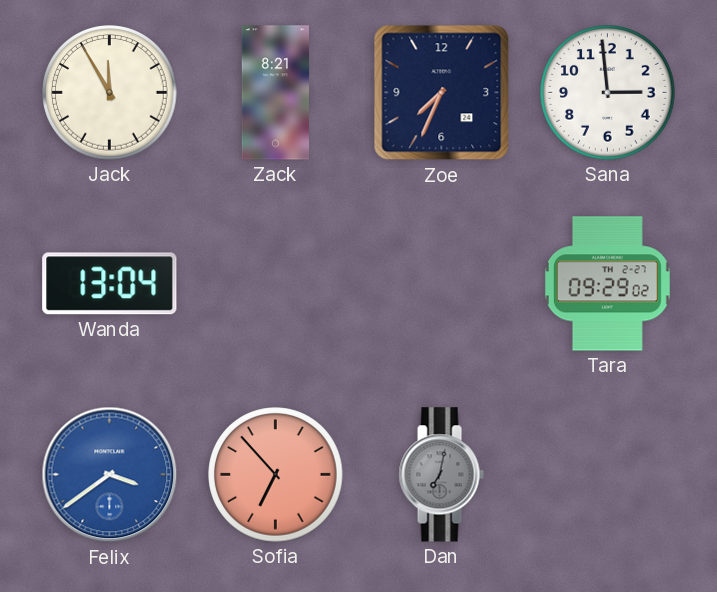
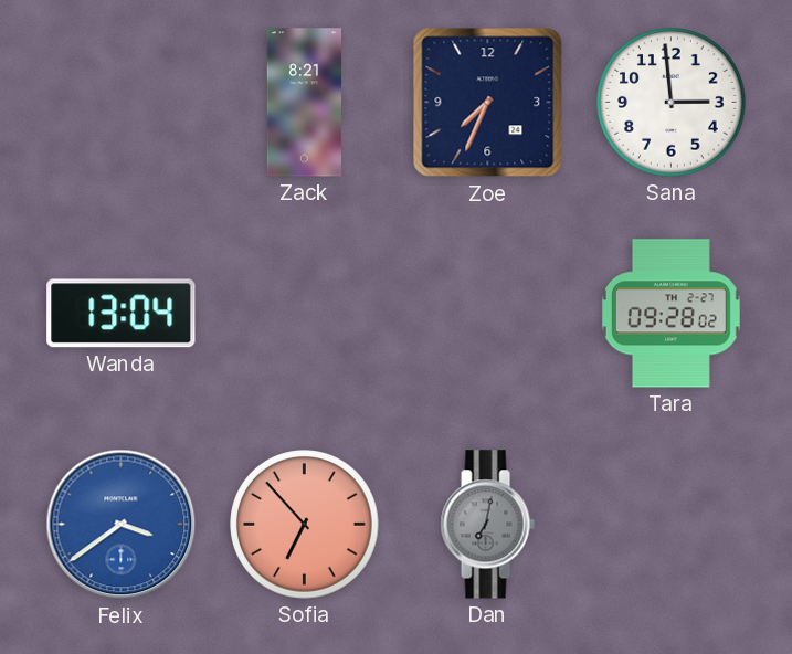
Jack: 11:55 -> none
Tara: 09:29 -> 09:28
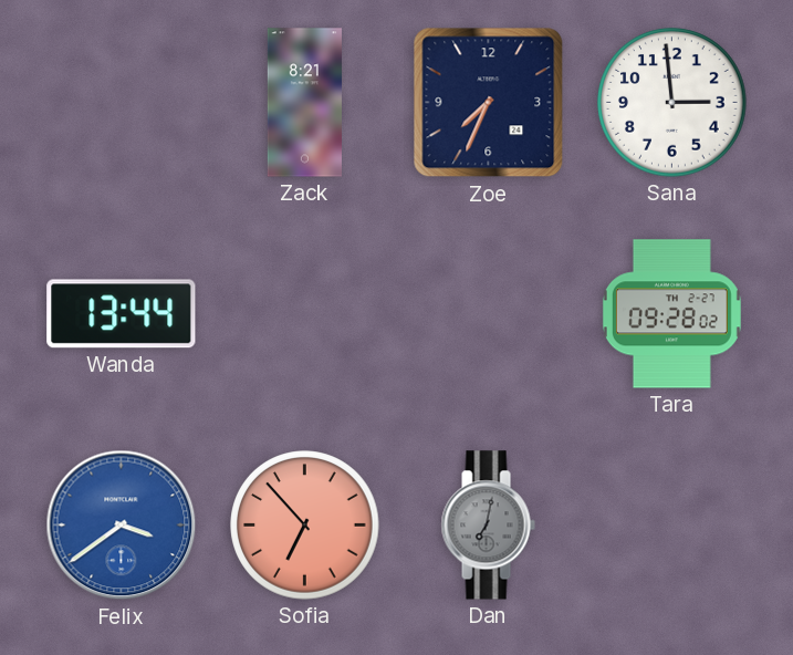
Wanda: 13:04 -> 13:44
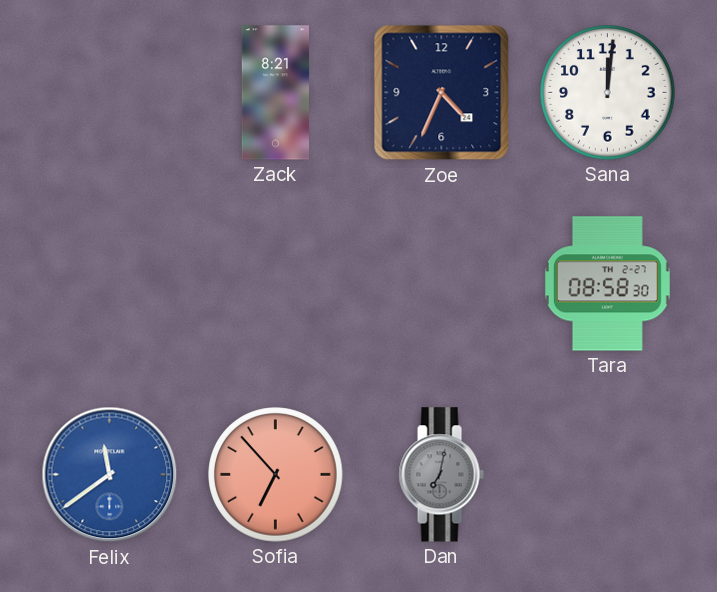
Zoe: 7:34 -> 4:34
Sana: 2:59 -> 12:01
Wanda: 13:44 -> none
Tara: 09:28 -> 08:58
Felix: 3:39 -> 11:39
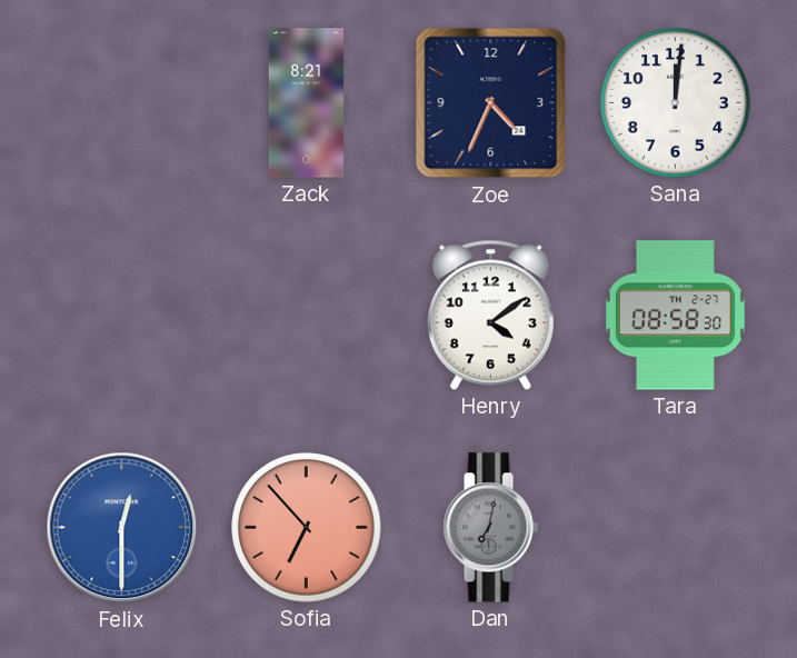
Henry: none -> 4:09
Felix: 11:39 -> 12:30
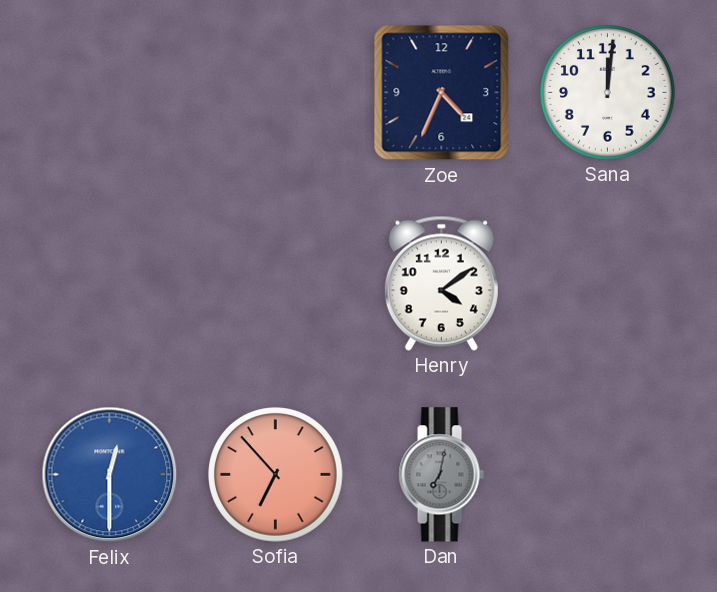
Zack: 8:21 -> none
Tara: 08:58 -> none
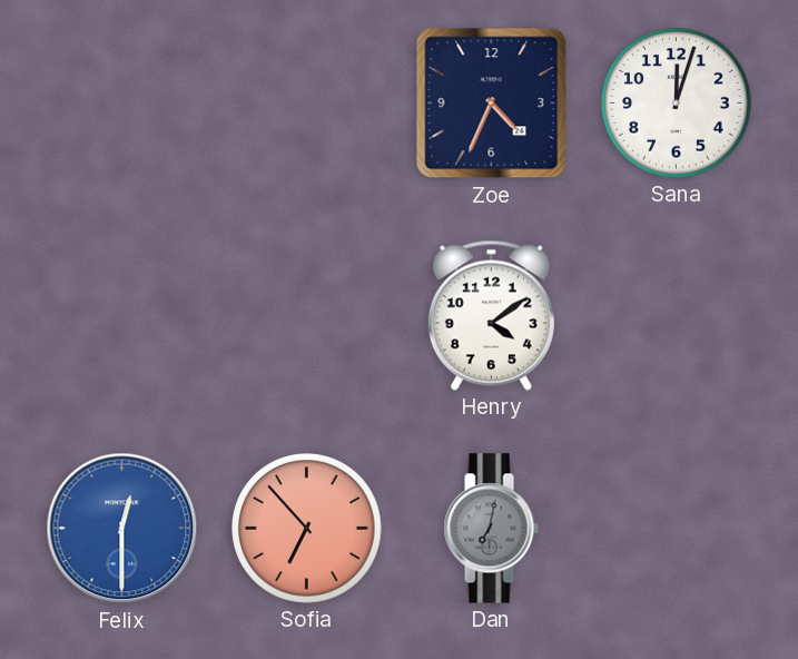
Sana: 12:01 -> 12:03
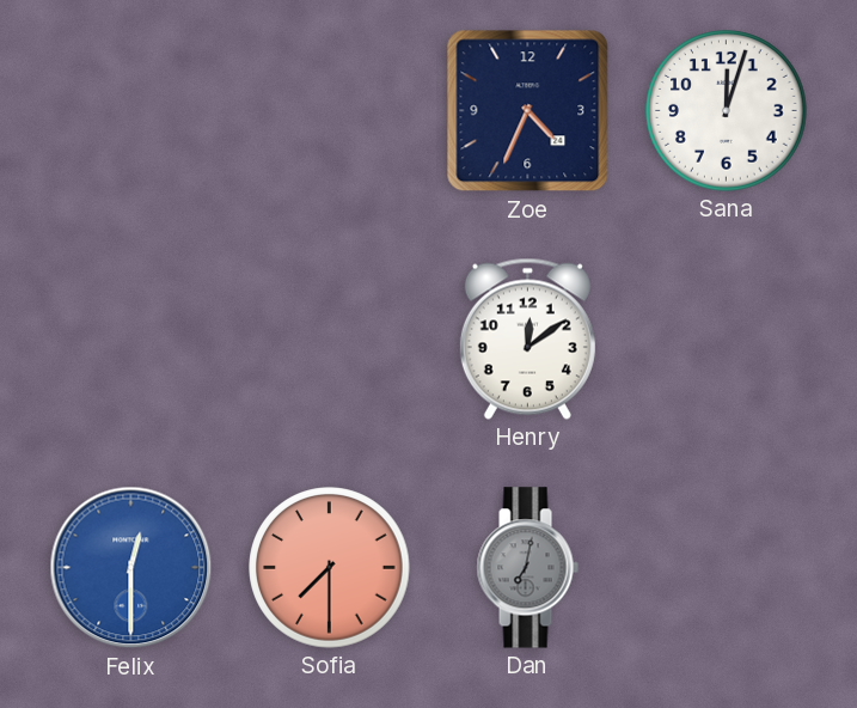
Henry: 4:09 -> 12:09
Sofia: 6:53 -> 7:30
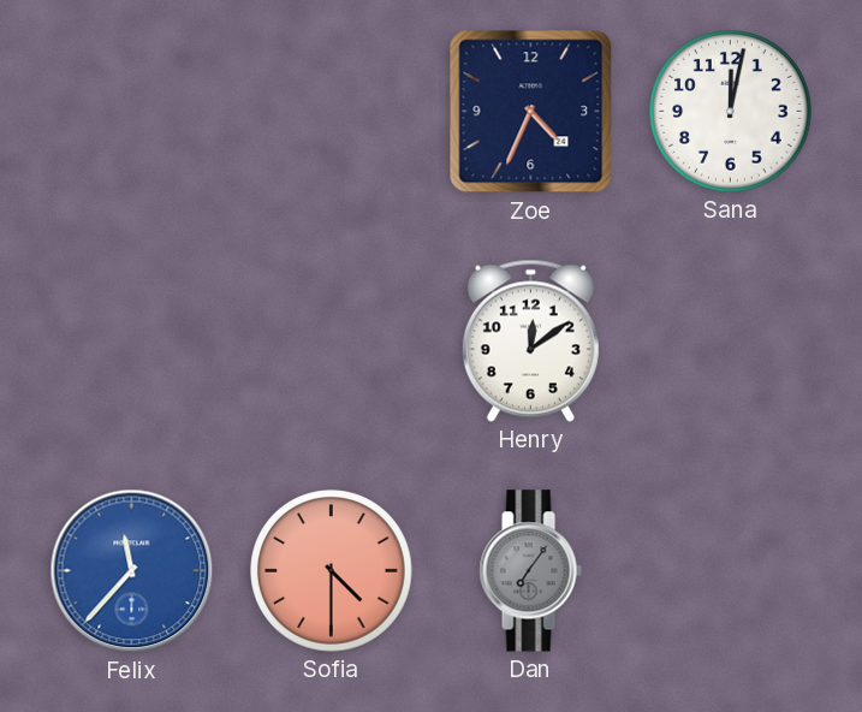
Sana: 12:03 -> 12:02
Felix: 12:30 -> 11:37
Sofia: 7:30 -> 4:30
Dan: 7:02 -> 7:06
